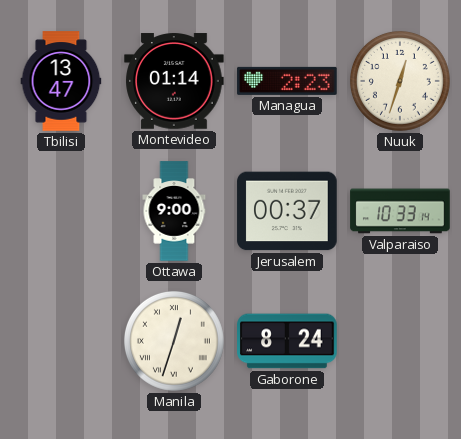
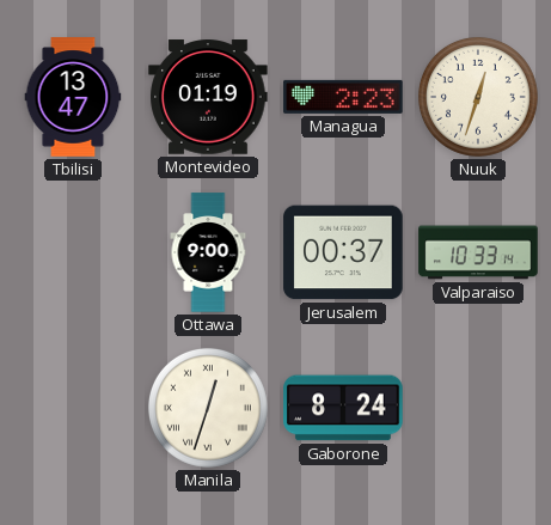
Montevideo: 01:14 -> 01:19
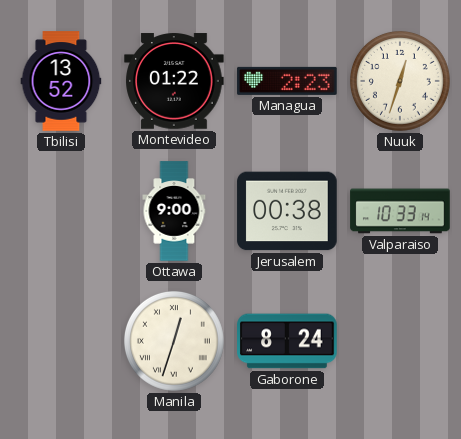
Tbilisi: 13:47 -> 13:52
Montevideo: 01:19 -> 01:22
Jerusalem: 00:37 -> 00:38
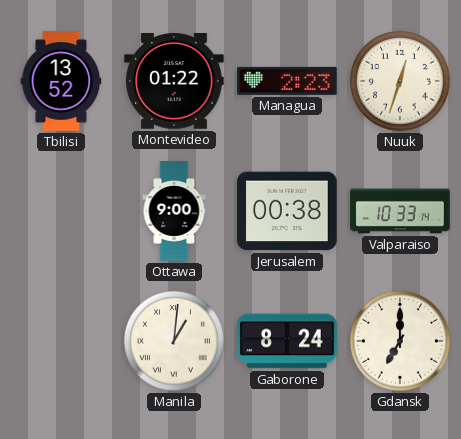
Manila: 12:33 -> 1:01
Gdansk: none -> 7:00
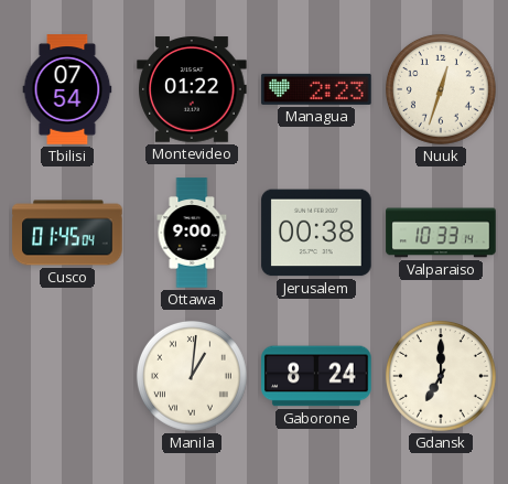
Tbilisi: 13:52 -> 07:54
Cusco: none -> 01:45
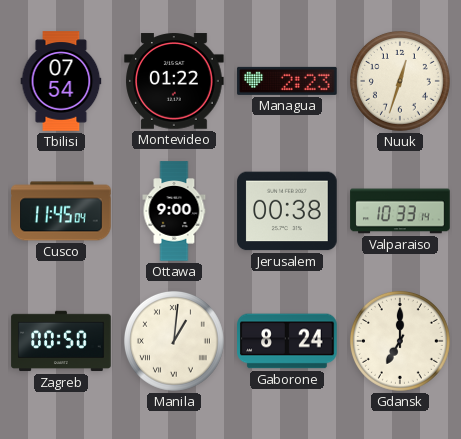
Cusco: 01:45 -> 11:45
Zagreb: none -> 00:50
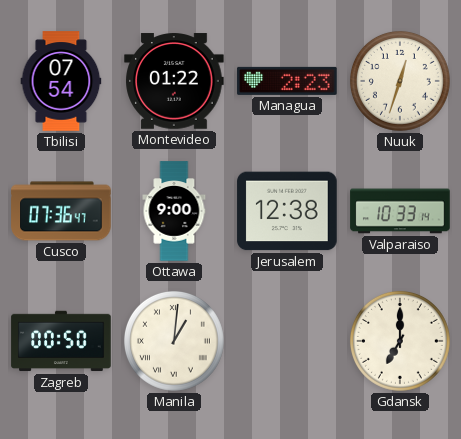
Cusco: 11:45 -> 07:36
Jerusalem: 00:38 -> 12:38
Gaborone: 8:24 -> none
